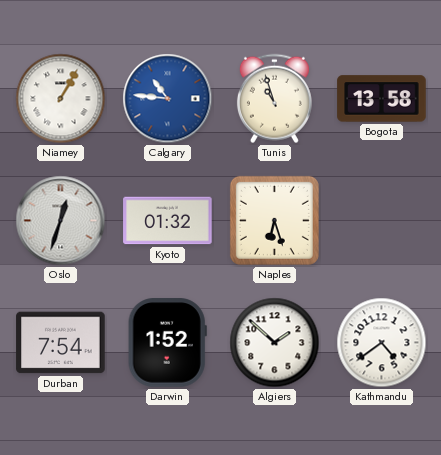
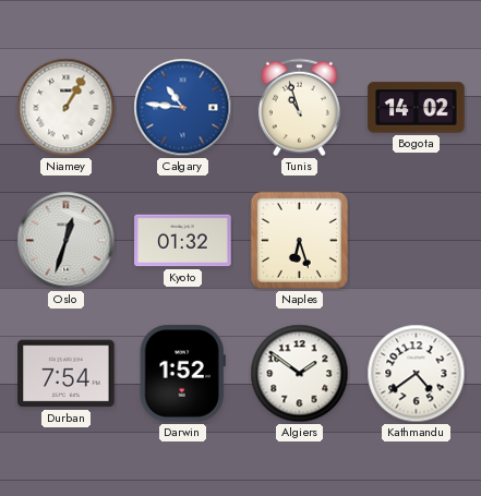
Bogota: 13:58 -> 14:02
Algiers: 1:52 -> 1:51
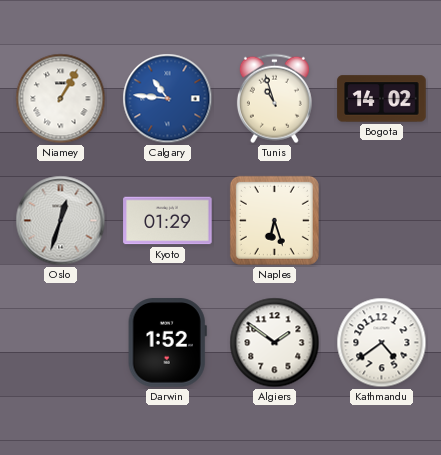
Kyoto: 01:32 -> 01:29
Durban: 7:54 -> none
